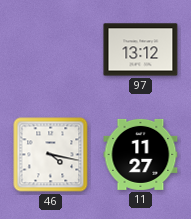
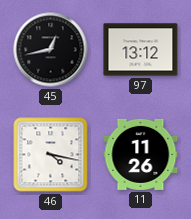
45: none -> 12:43
11: 11:27 -> 11:26
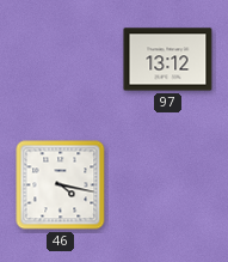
45: 12:43 -> none
11: 11:26 -> none
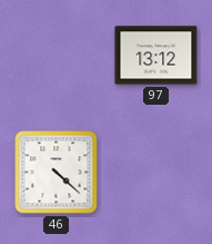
46: 4:17 -> 4:22
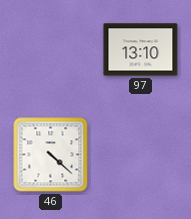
97: 13:12 -> 13:10
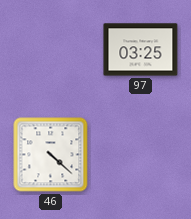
97: 13:10 -> 03:25
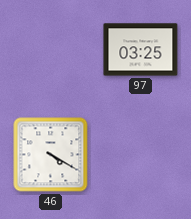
46: 4:22 -> 4:20
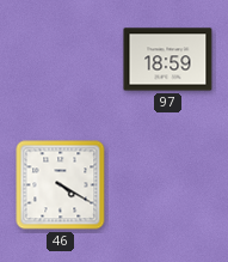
97: 03:25 -> 18:59
